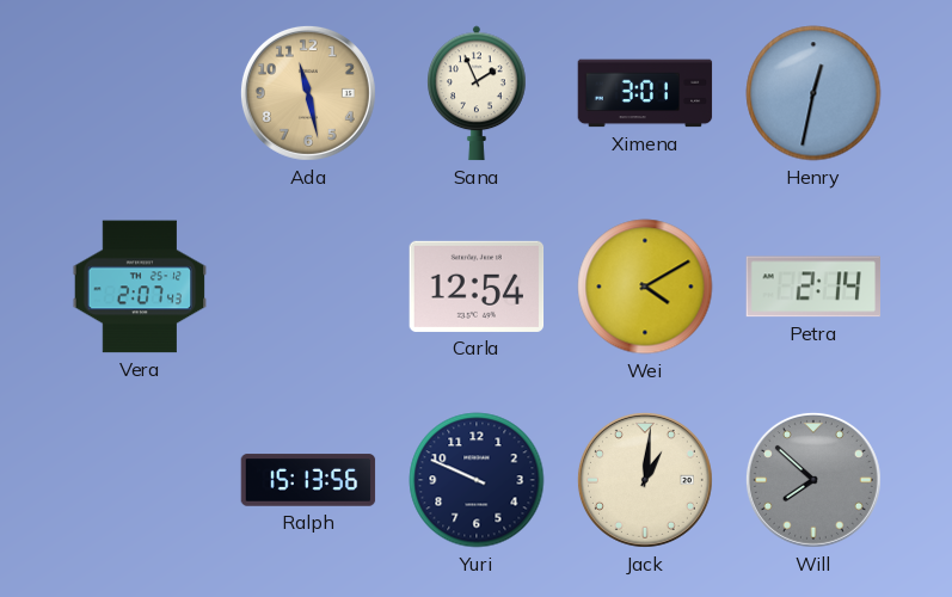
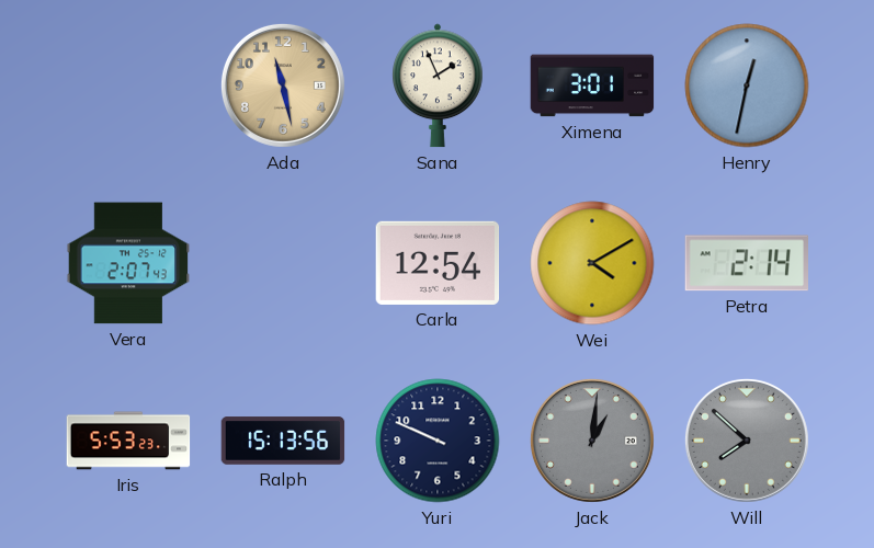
Iris: none -> 5:53
Jack dial: cream -> grey
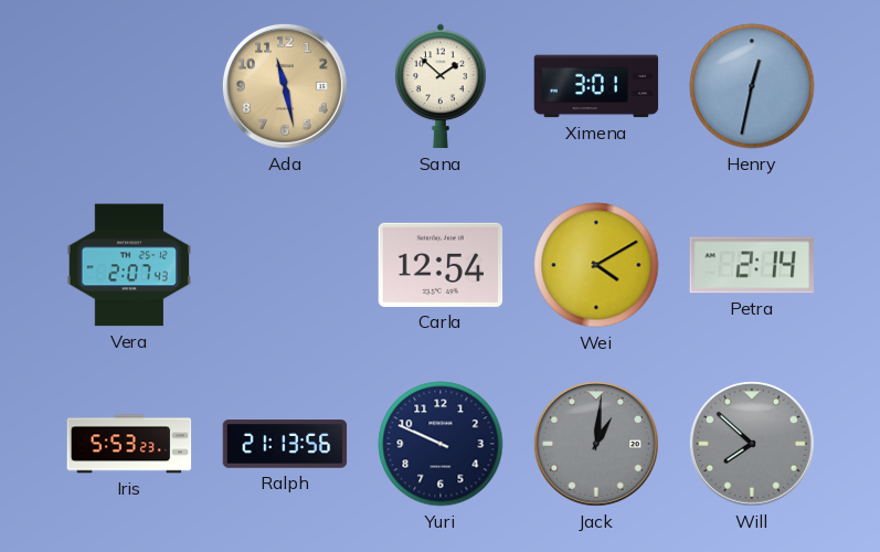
Sana: 1:56 -> 1:52
Ralph: 15:13 -> 21:13
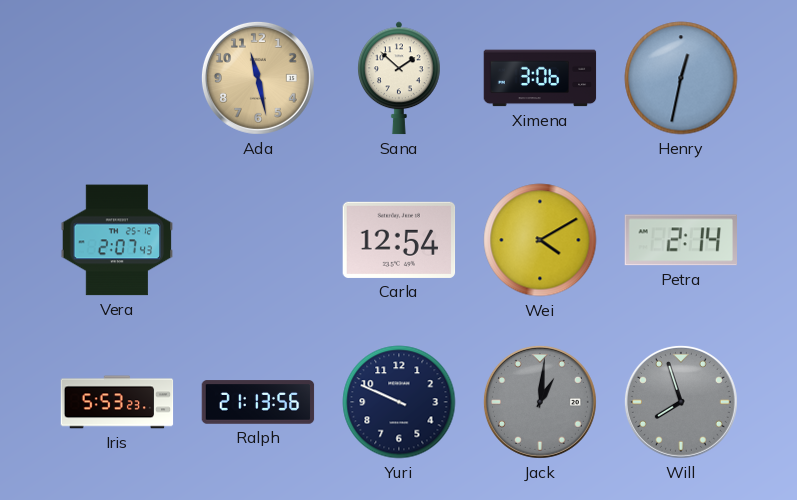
Ximena: 3:01 -> 3:06
Will: 7:52 -> 7:57
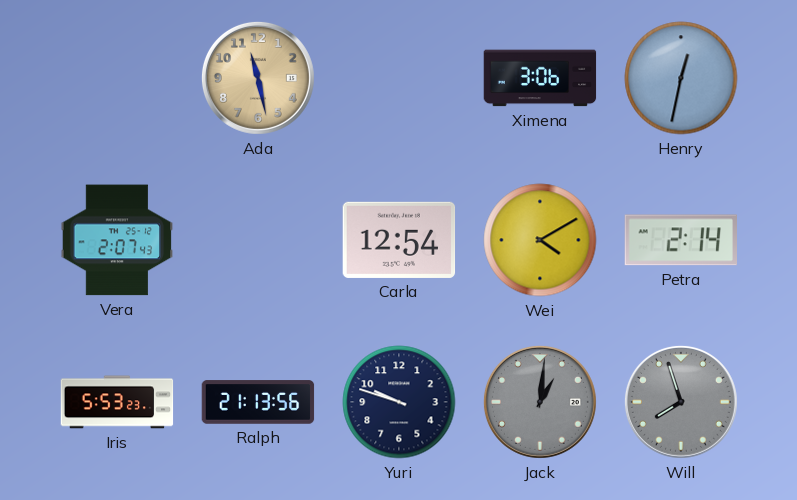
Sana: 1:52 -> none
Yuri: 9:49 -> 9:48
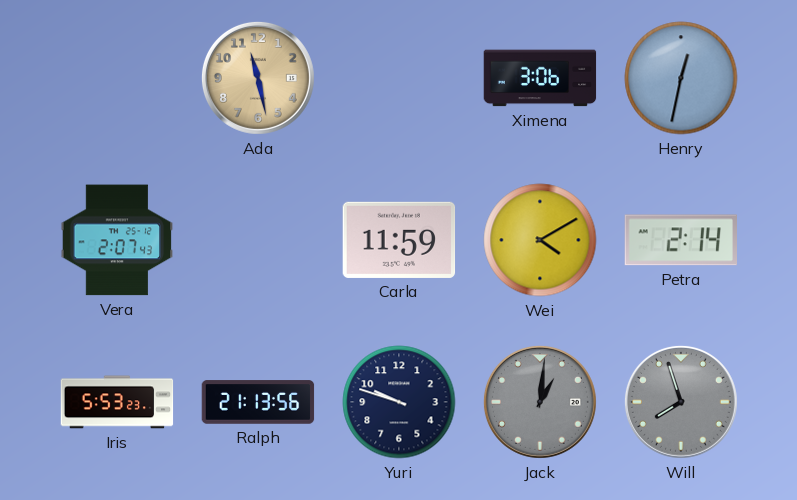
Carla: 12:54 -> 11:59
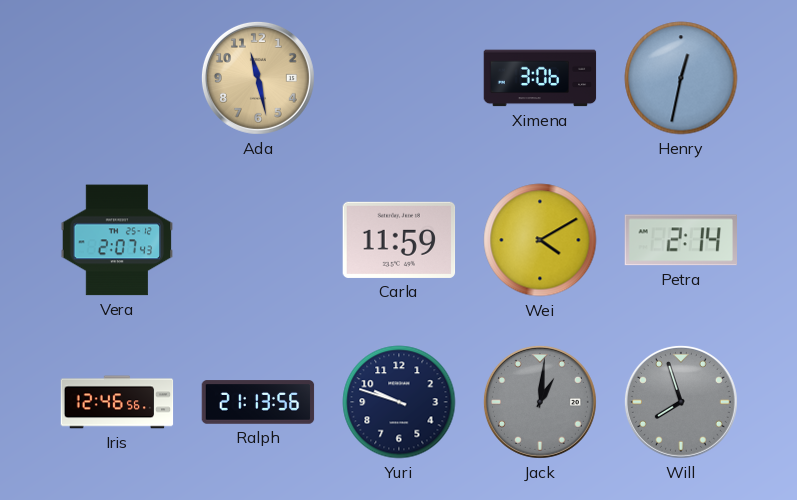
Iris: 5:53 -> 12:46
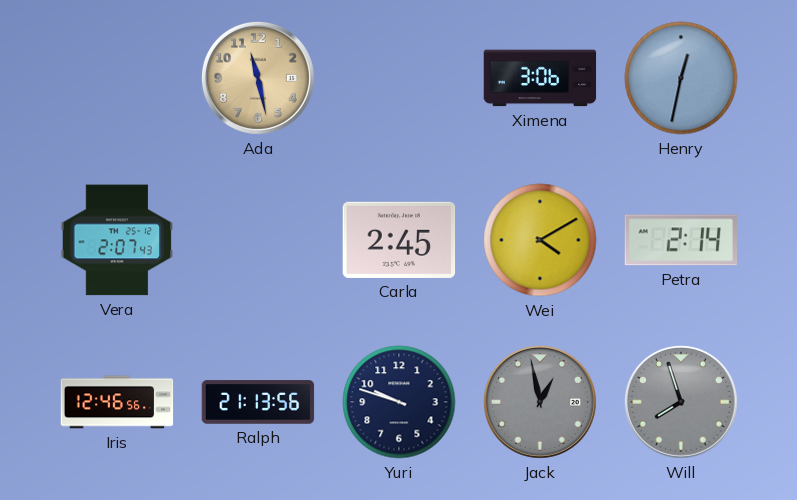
Carla: 11:59 -> 2:45
Jack: 1:01 -> 12:58
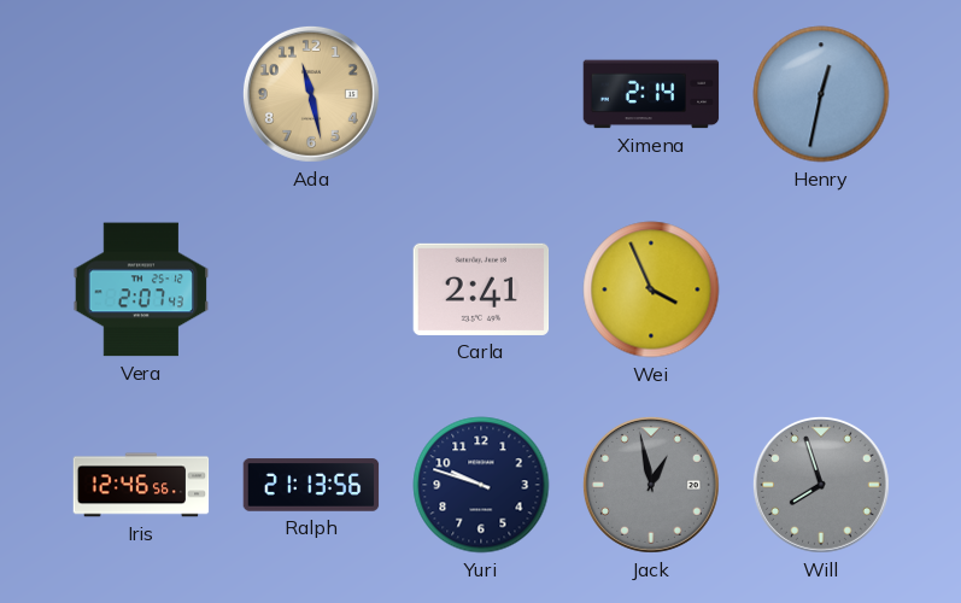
Ximena: 3:06 -> 2:14
Carla: 2:45 -> 2:41
Wei: 4:10 -> 3:56
Petra: 2:14 -> none
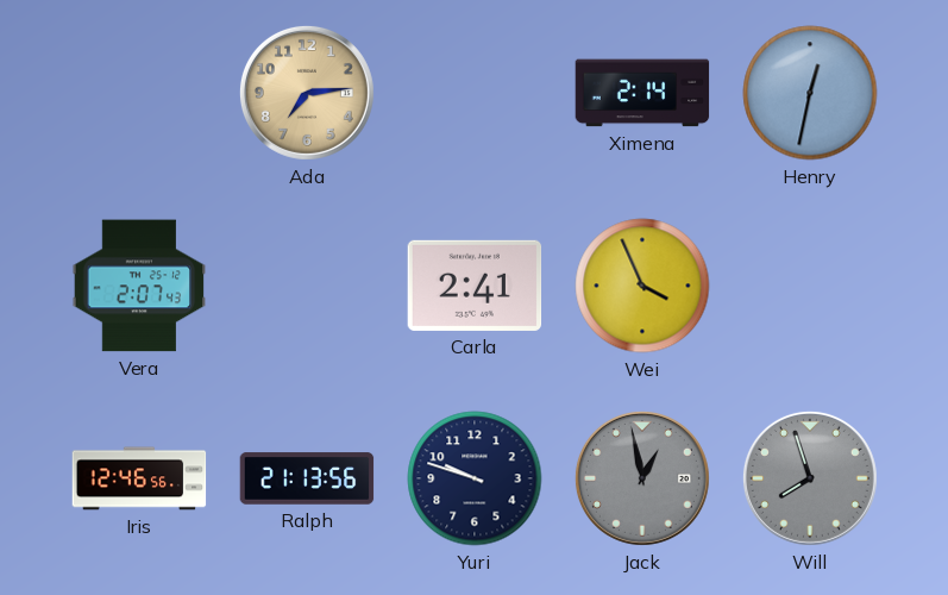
Ada: 11:28 -> 7:14
